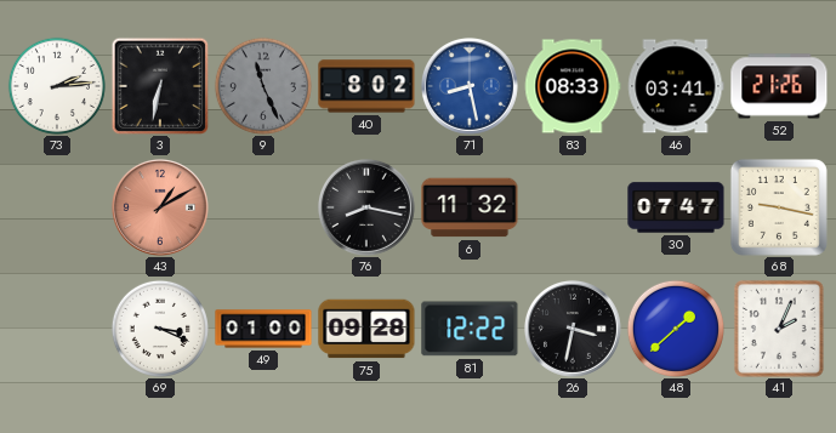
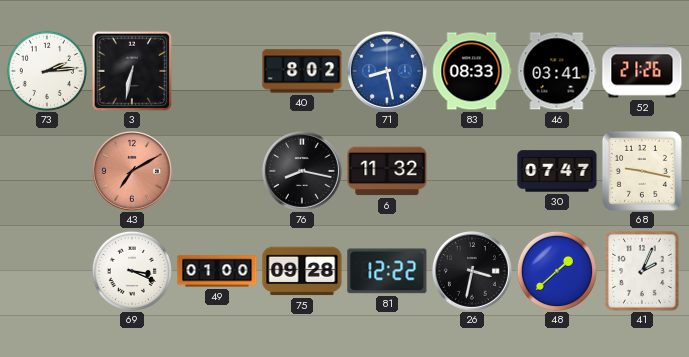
9: 11:26 -> none
43: 1:10 -> 7:10
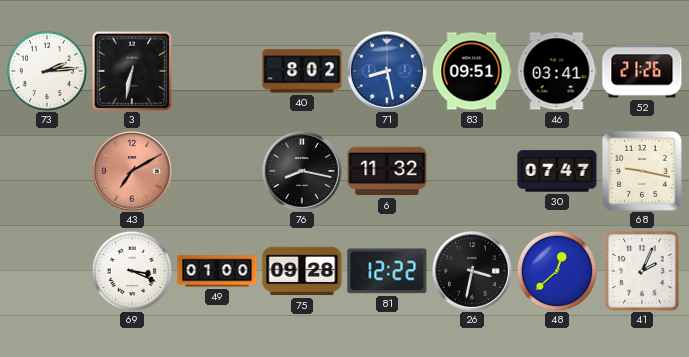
83: 08:33 -> 09:51
48: 1:38 -> 12:38
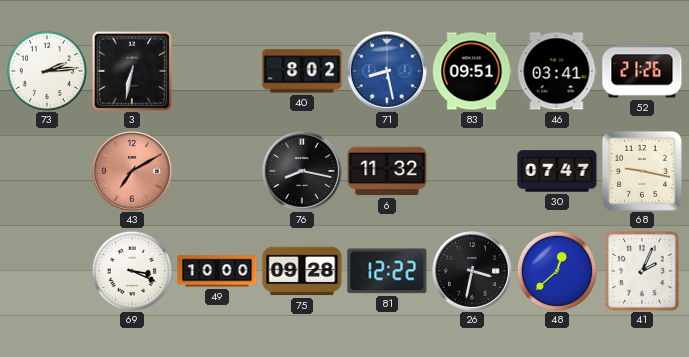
49: 01:00 -> 10:00
